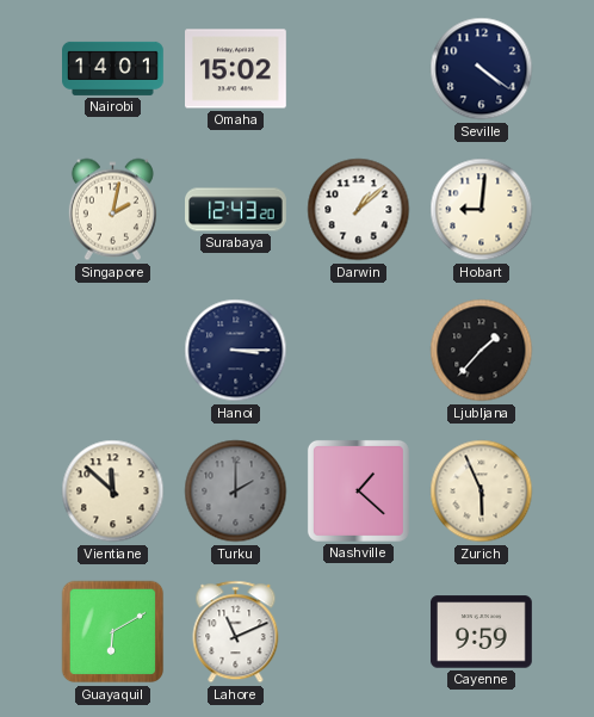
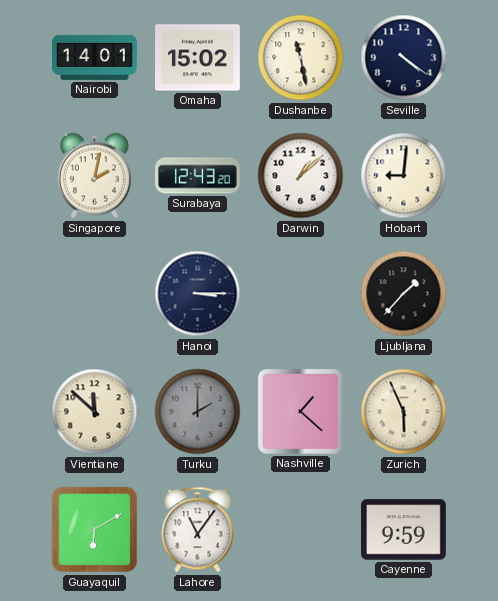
Dushanbe: none -> 11:28
Lahore: 11:11 -> 11:06
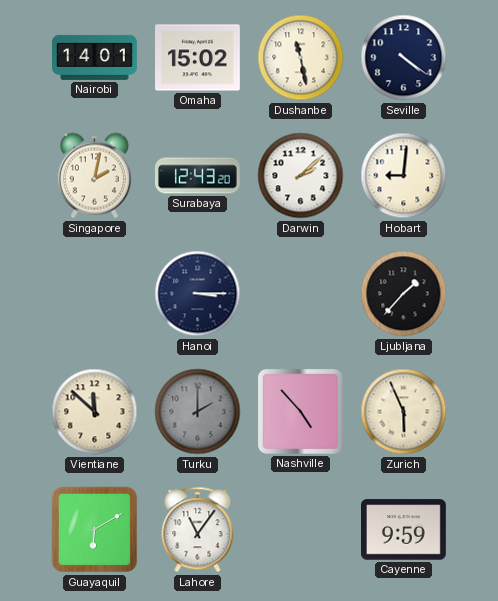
Darwin: 1:08 -> 2:08
Nashville: 1:22 -> 4:53
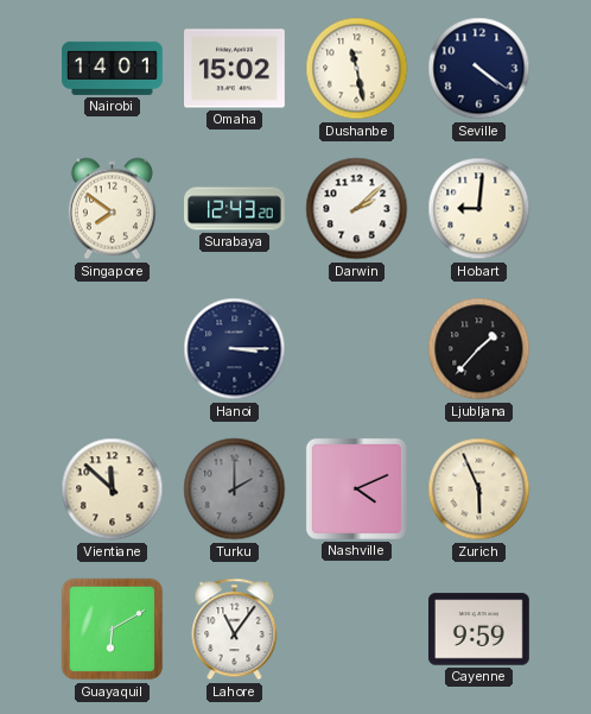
Singapore: 2:02 -> 7:51
Nashville: 4:53 -> 4:11
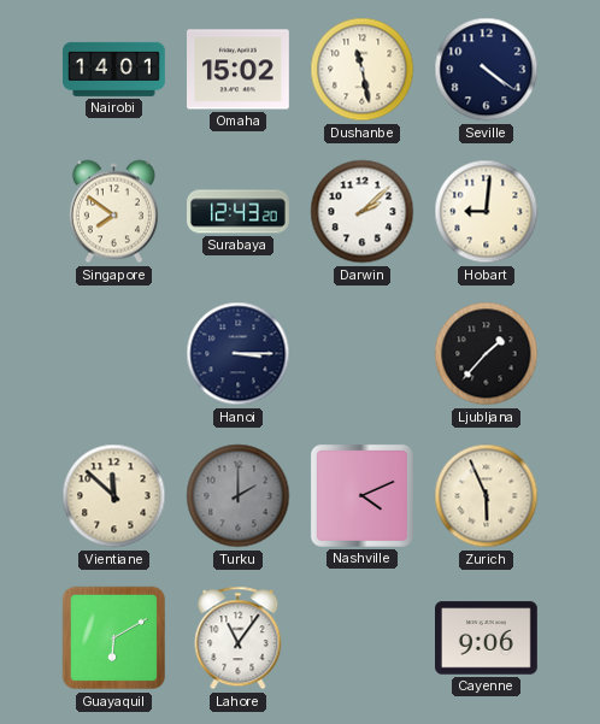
Cayenne: 9:59 -> 9:06
